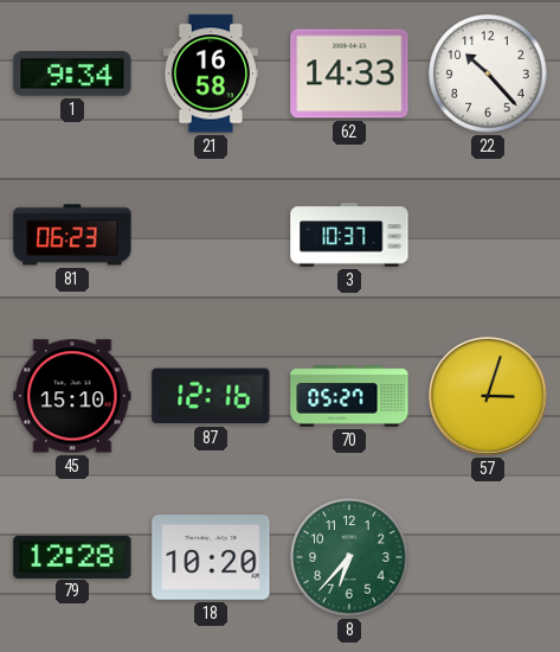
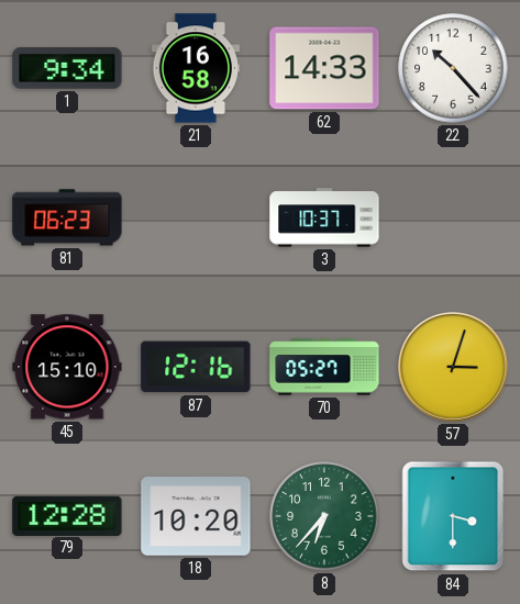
84: none -> 3:30
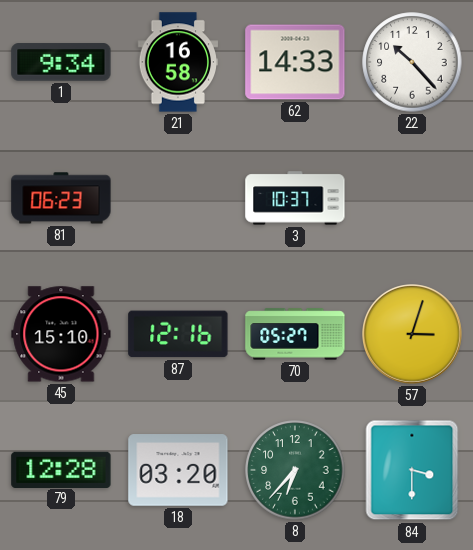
18: 10:20 -> 03:20
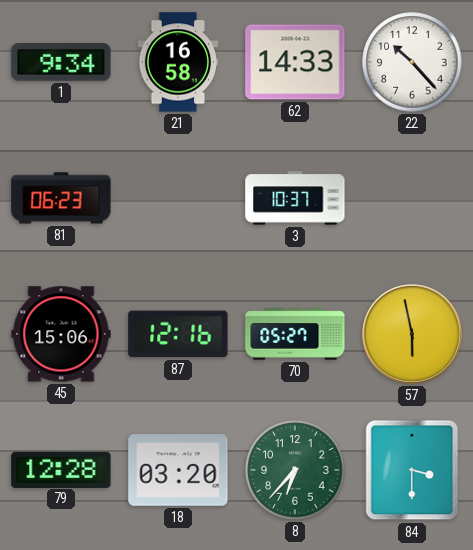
45: 15:10 -> 15:06
57: 3:03 -> 5:58
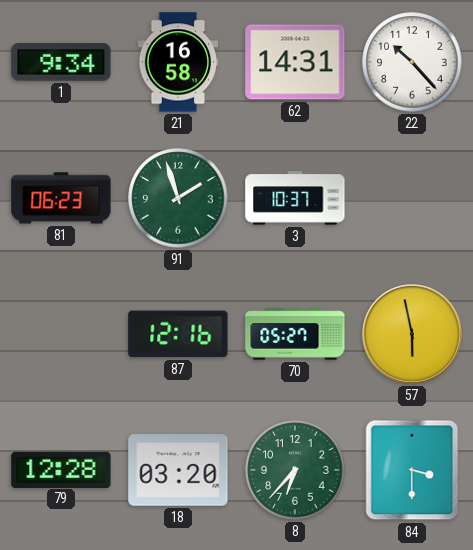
62: 14:33 -> 14:31
91: none -> 1:57
45: 15:06 -> none
